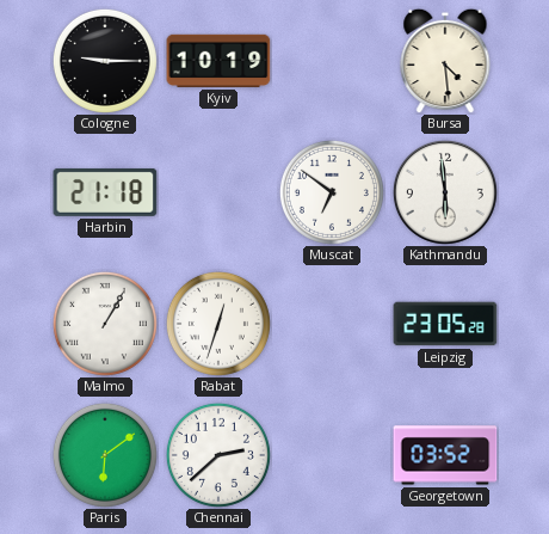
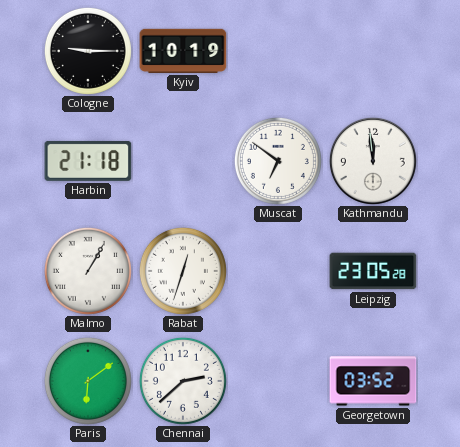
Bursa: 4:29 -> none
Kathmandu: 5:59 -> 11:59
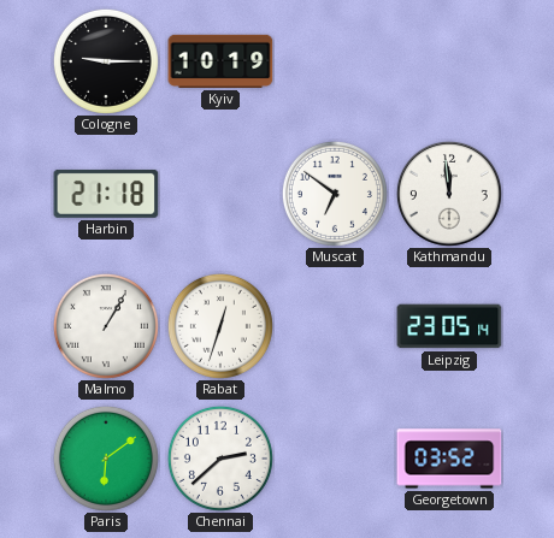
Leipzig: 23:05:28 -> 23:05:14
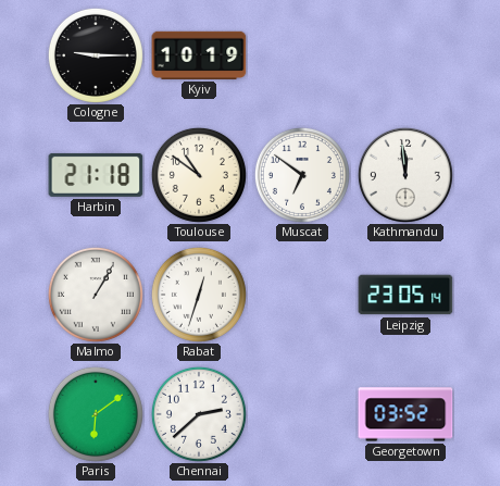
Toulouse: none -> 10:51
